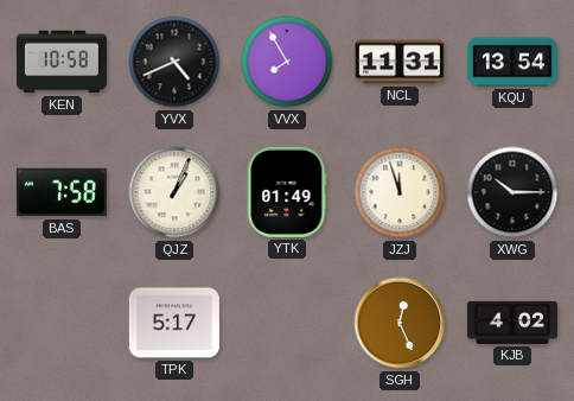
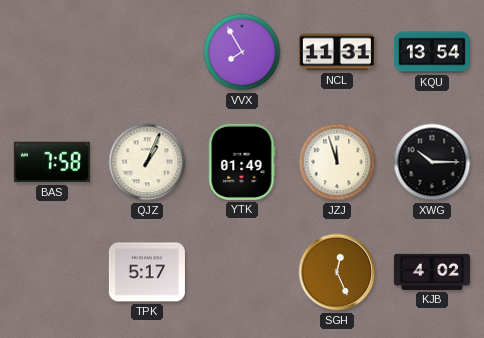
KEN: 10:58 -> none
YVX: 4:41 -> none
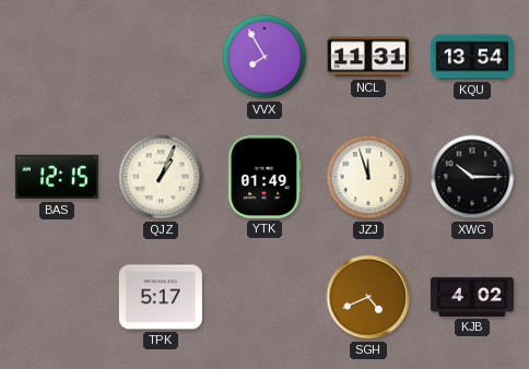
BAS: 7:58 -> 12:15
SGH: 12:26 -> 4:41
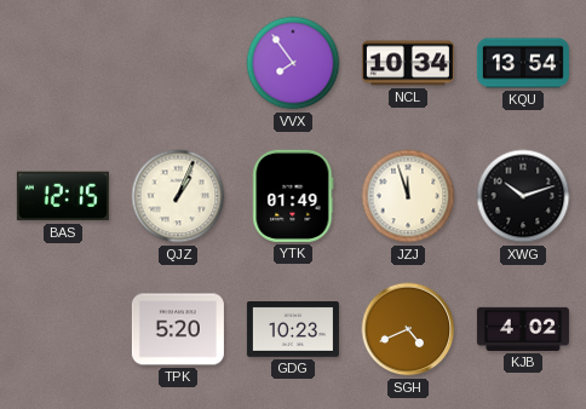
VVX: 7:55 -> 7:54
NCL: 11:31 -> 10:34
XWG: 10:15 -> 10:12
TPK: 5:17 -> 5:20
GDG: none -> 10:23
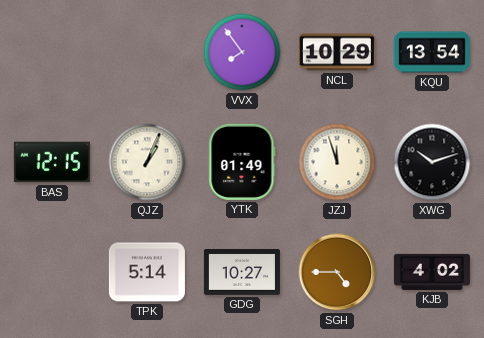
NCL: 10:34 -> 10:29
TPK: 5:20 -> 5:14
GDG: 10:23 -> 10:27
SGH: 4:41 -> 4:45
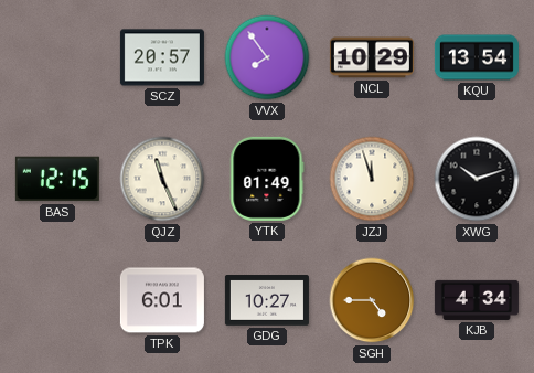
SCZ: none -> 20:57
QJZ: 1:04 -> 11:26
TPK: 5:14 -> 6:01
KJB: 4:02 -> 4:34
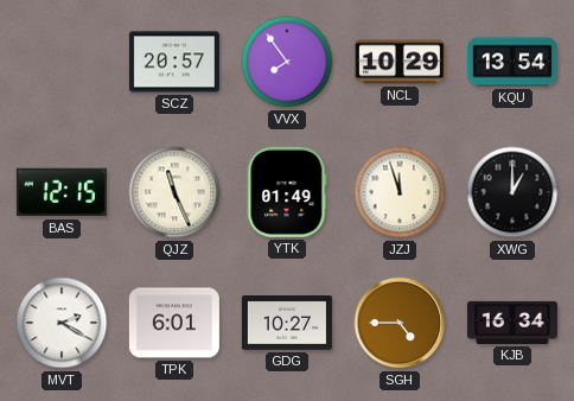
XWG: 10:12 -> 1:00
MVT: none -> 2:20
KJB: 4:34 -> 16:34
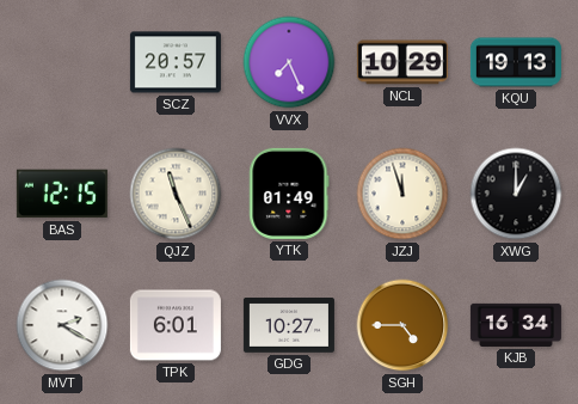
VVX: 7:54 -> 7:26
KQU: 13:54 -> 19:13
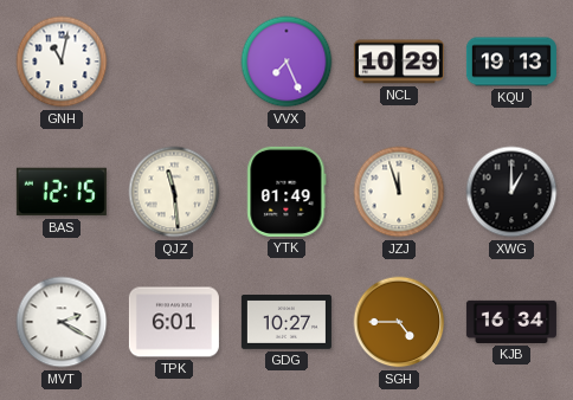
GNH: none -> 11:02
SCZ: 20:57 -> none
QJZ: 11:26 -> 11:29
